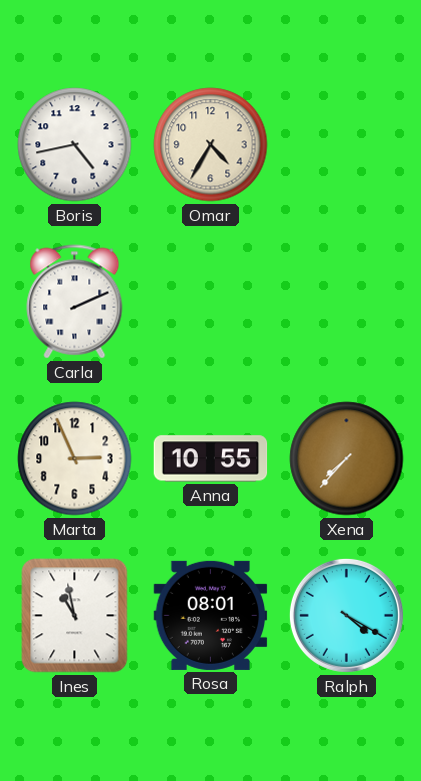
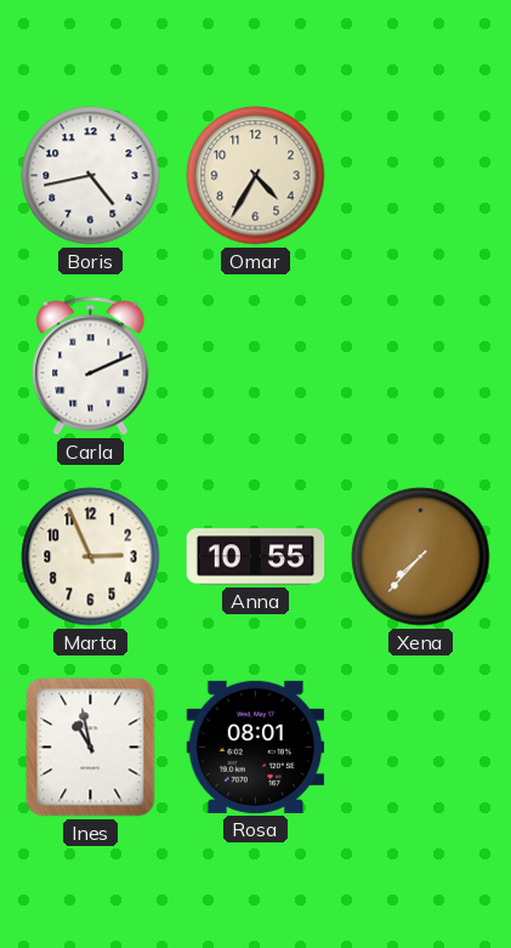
Ralph: 4:20 -> none
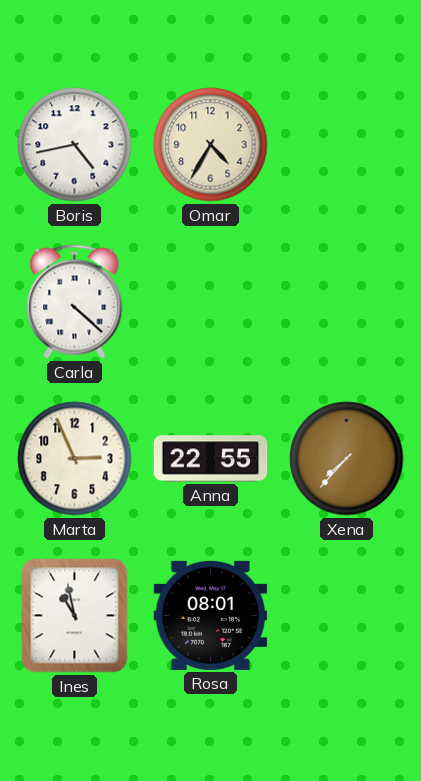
Carla: 2:11 -> 4:22
Anna: 10:55 -> 22:55
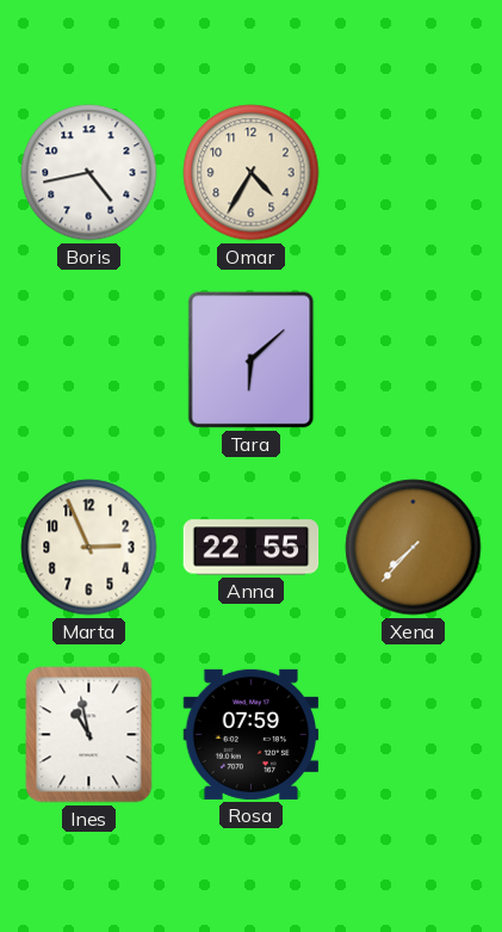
Carla: 4:22 -> none
Tara: none -> 6:08
Rosa: 08:01 -> 07:59
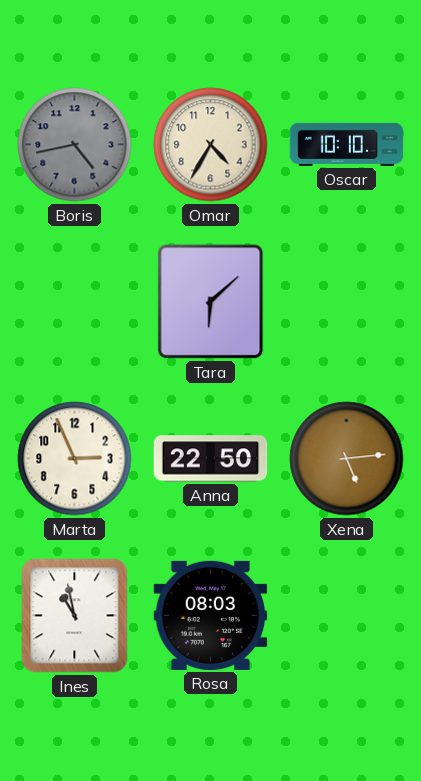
Boris dial: white -> grey
Oscar: none -> 10:10
Anna: 22:55 -> 22:50
Xena: 7:37 -> 5:14
Rosa: 07:59 -> 08:03
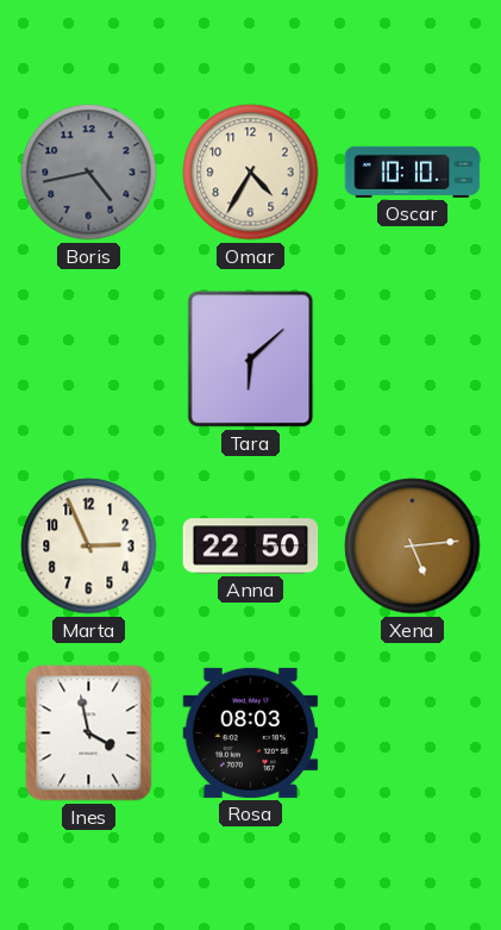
Ines: 10:58 -> 3:58
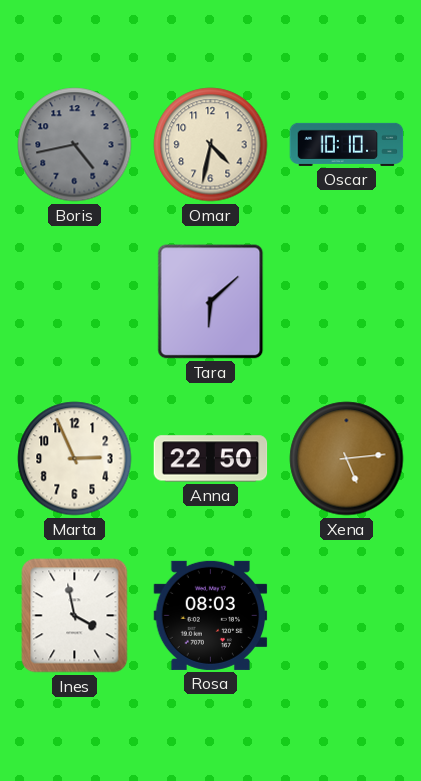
Omar: 4:35 -> 4:32
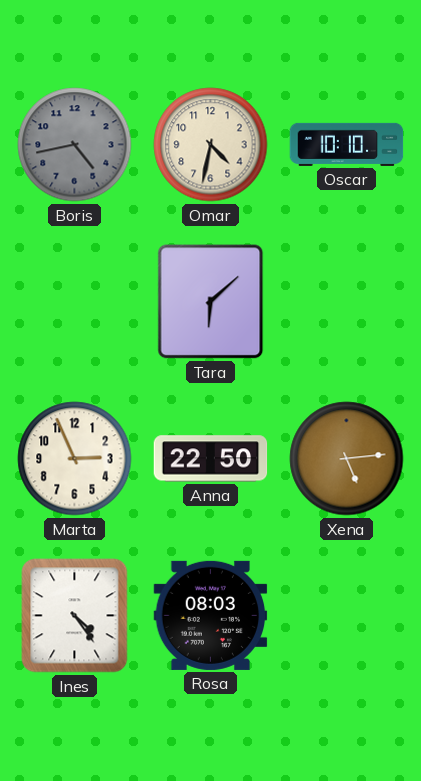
Ines: 3:58 -> 4:24
